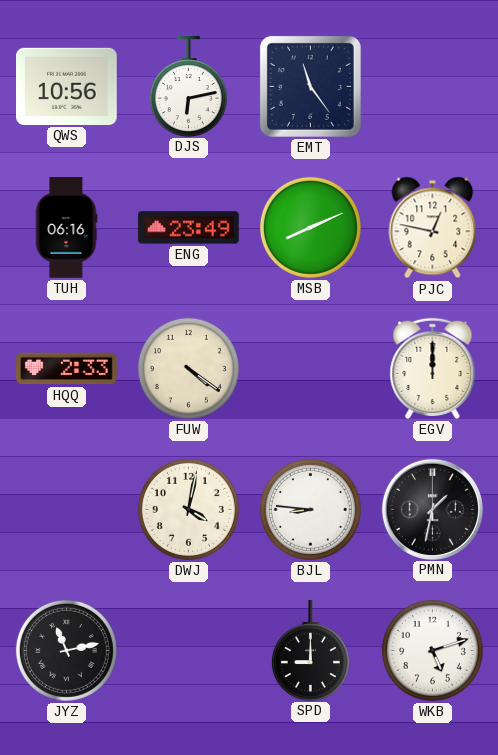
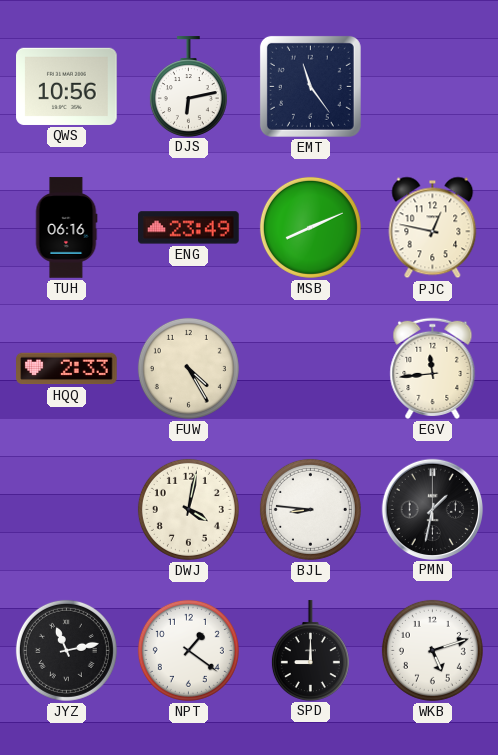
FUW: 4:21 -> 4:25
EGV: 12:00 -> 11:44
NPT: none -> 1:21
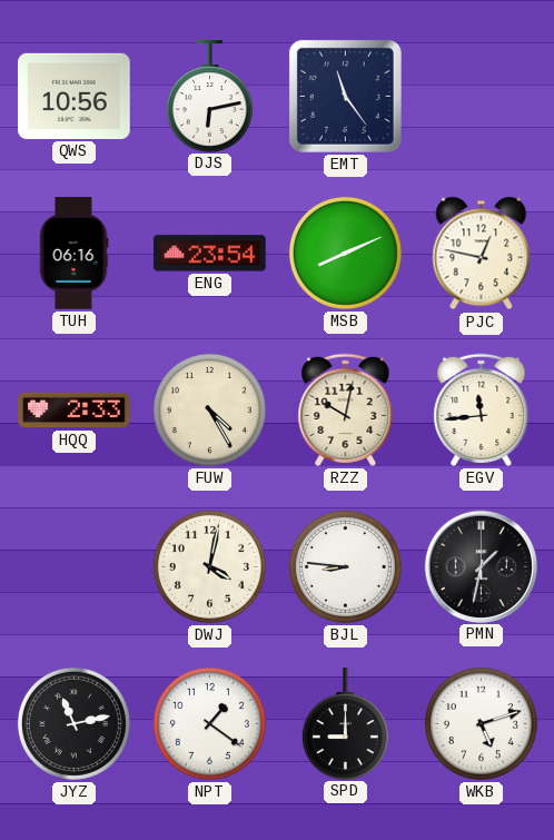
ENG: 23:49 -> 23:54
RZZ: none -> 10:02
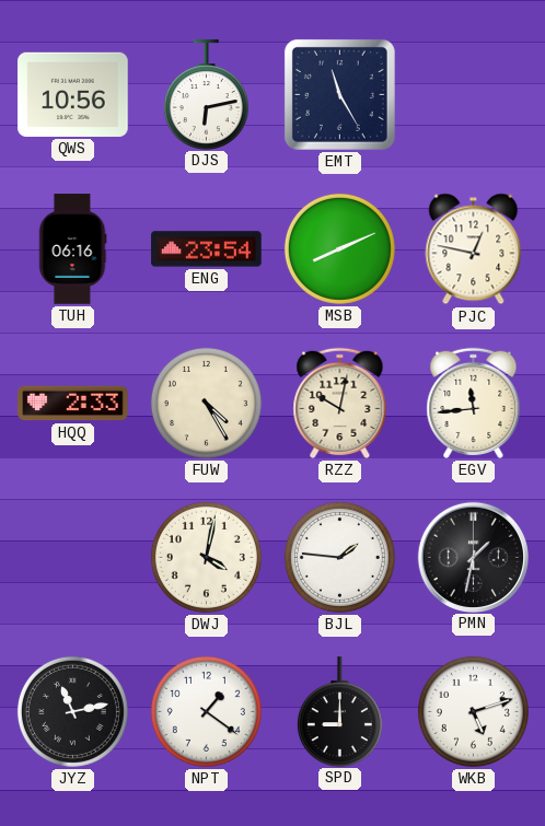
EMT: 11:24 -> 11:25
BJL: 8:46 -> 1:46
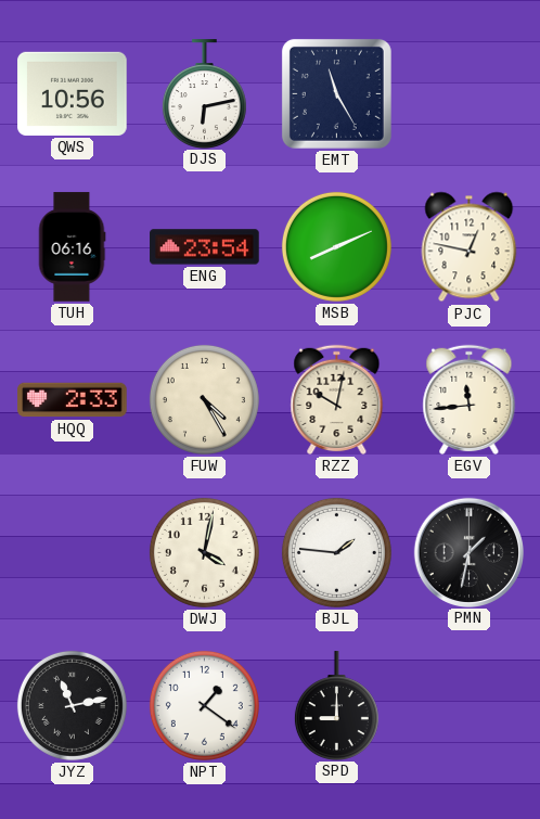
WKB: 5:12 -> none
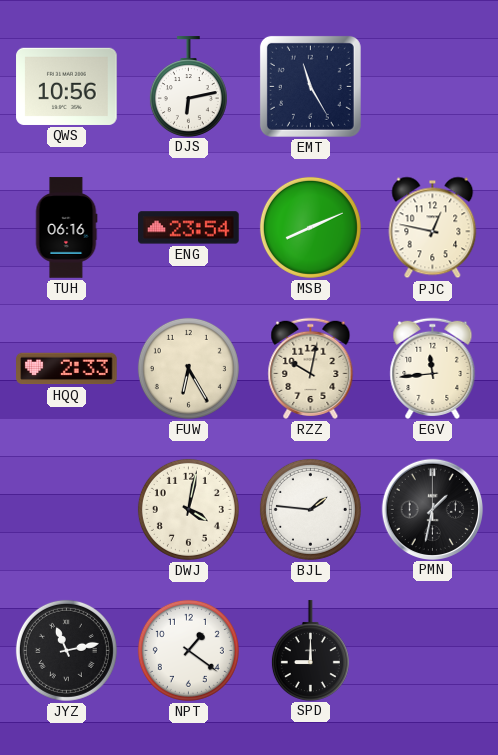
FUW: 4:25 -> 6:25
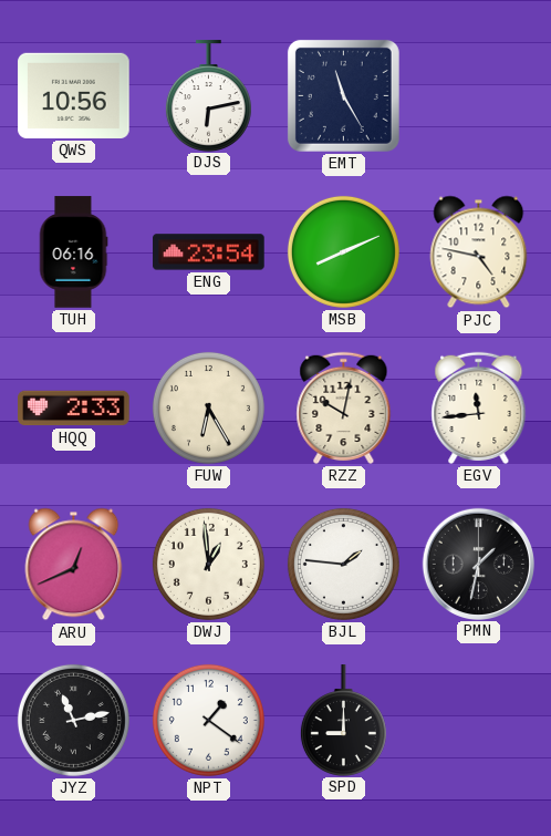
PJC: 12:47 -> 4:47
ARU: none -> 12:41
DWJ: 4:02 -> 12:59
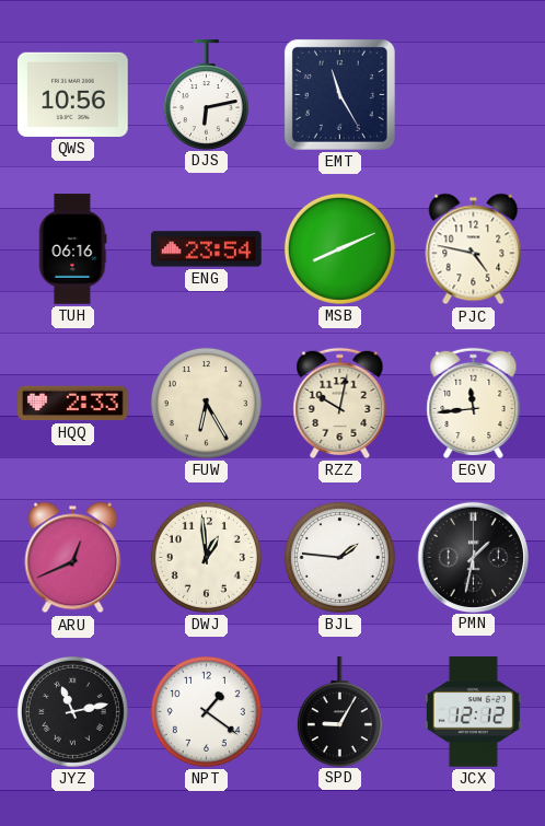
SPD: 9:00 -> 9:05
JCX: none -> 12:12
